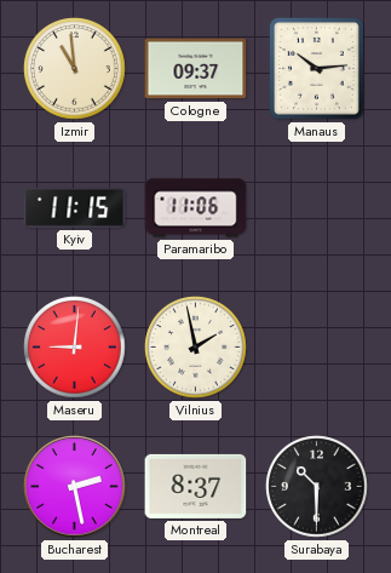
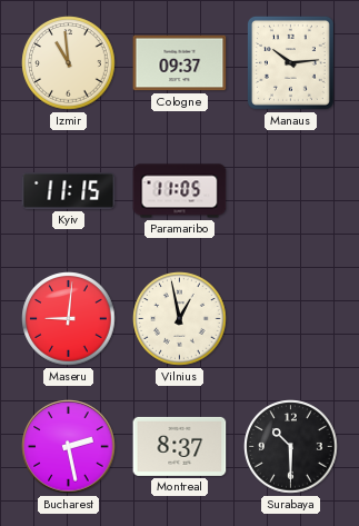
Paramaribo: 11:06 -> 11:05
Vilnius: 1:58 -> 12:58
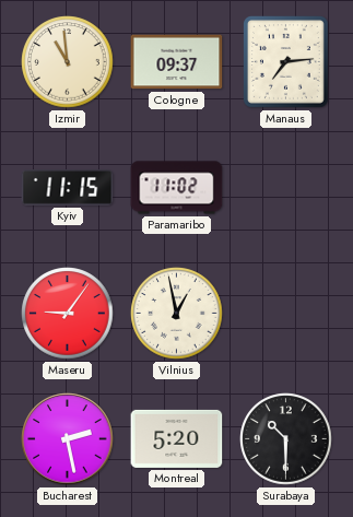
Manaus: 10:14 -> 7:14
Paramaribo: 11:05 -> 11:02
Maseru: 9:01 -> 9:06
Montreal: 8:37 -> 5:20
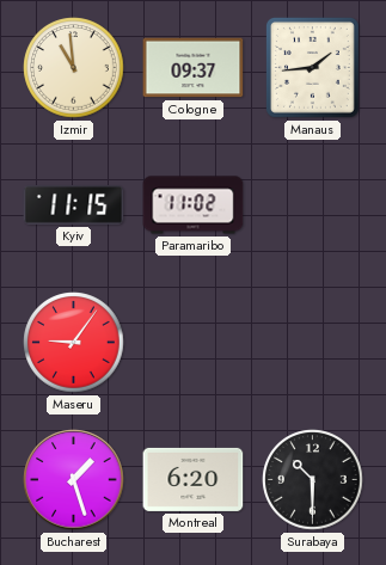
Manaus: 7:14 -> 1:44
Vilnius: 12:58 -> none
Bucharest: 2:28 -> 1:27
Montreal: 5:20 -> 6:20
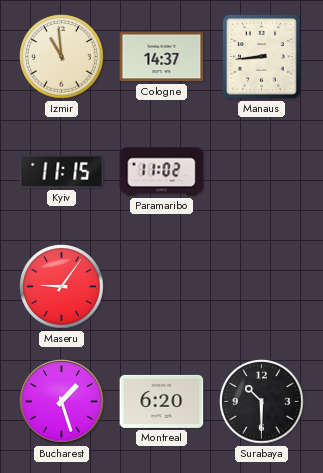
Cologne: 09:37 -> 14:37
Manaus: 1:44 -> 8:44
